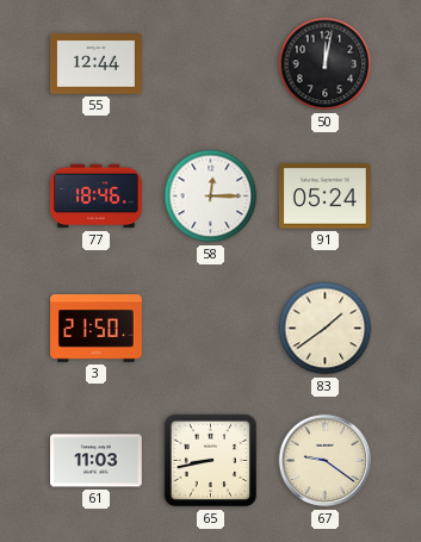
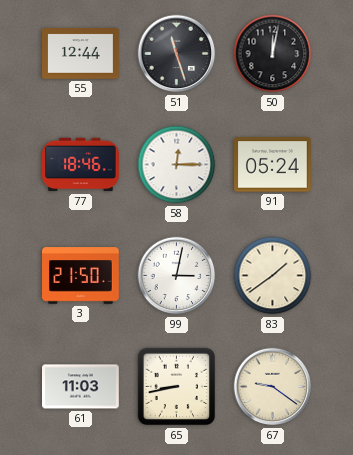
51: none -> 11:27
99: none -> 3:02
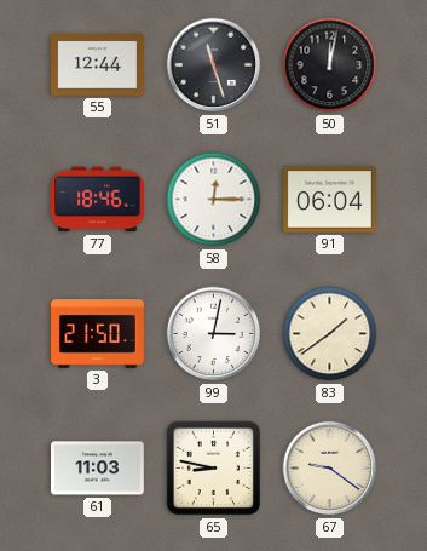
91: 05:24 -> 06:04
65: 8:43 -> 8:47
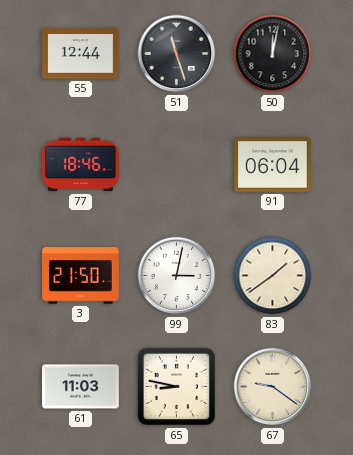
58: 12:15 -> none
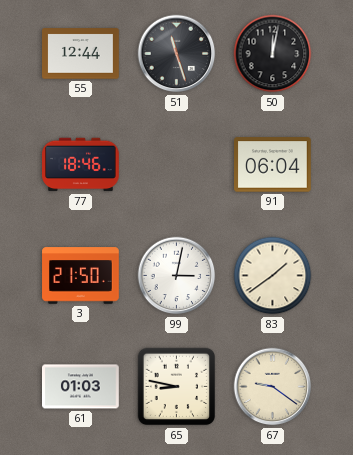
61: 11:03 -> 01:03
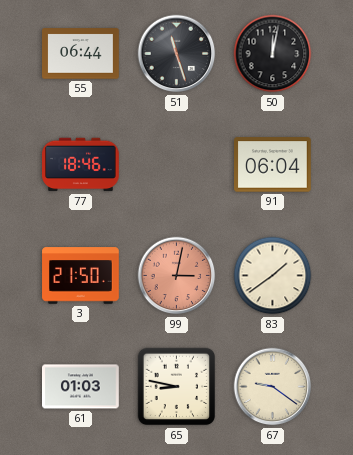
55: 12:44 -> 06:44
99 dial: white -> salmon
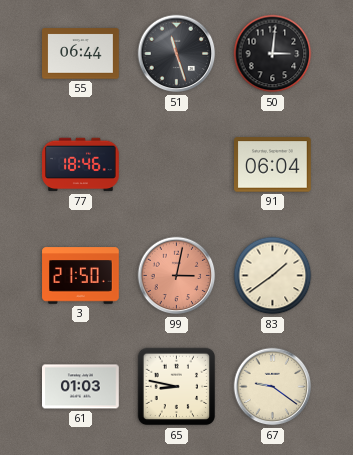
50: 12:02 -> 3:01
